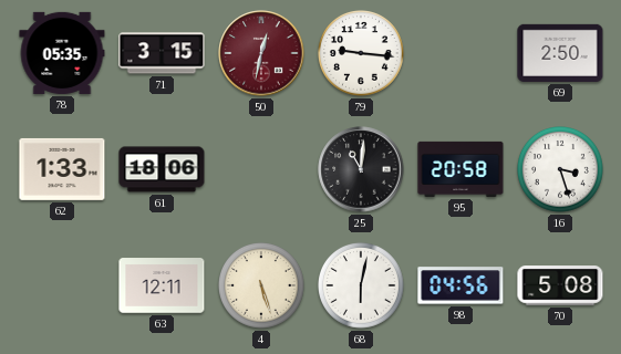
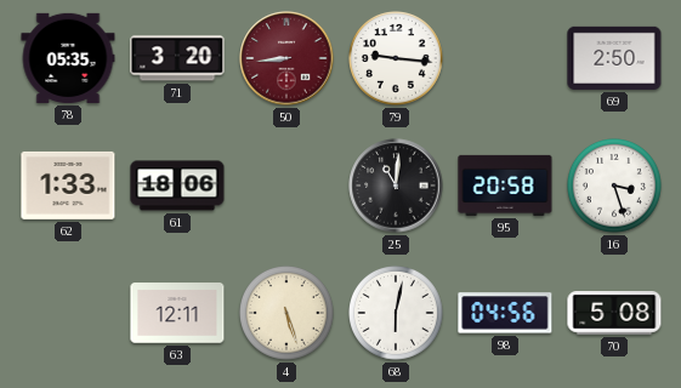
71: 3:15 -> 3:20
50: 12:32 -> 8:44
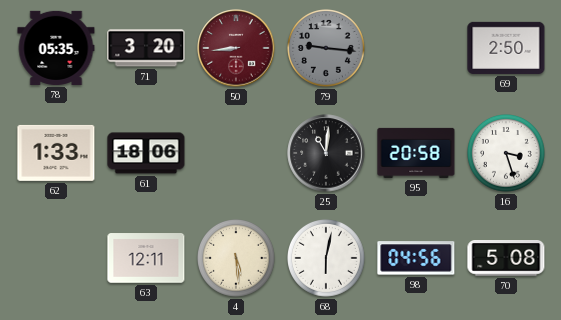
79 dial: white -> grey
4: 5:27 -> 5:29
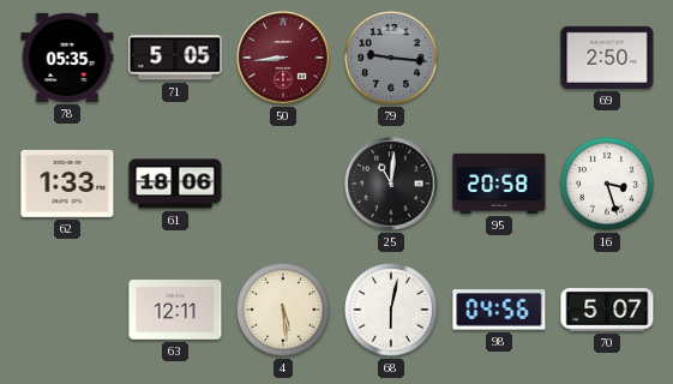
71: 3:20 -> 5:05
70: 5:08 -> 5:07
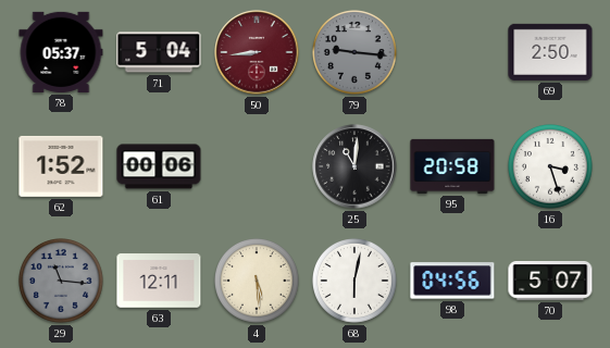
78: 05:35 -> 05:37
71: 5:05 -> 5:04
62: 1:33 -> 1:52
61: 18:06 -> 00:06
29: none -> 11:16
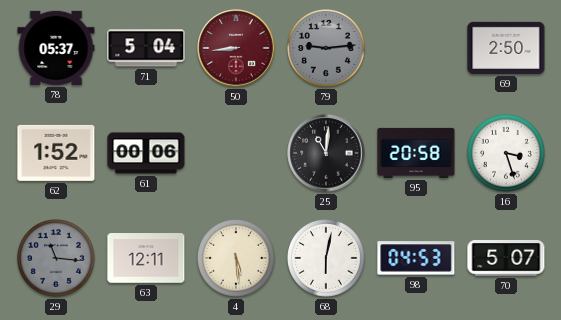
79: 9:16 -> 9:14
98: 04:56 -> 04:53
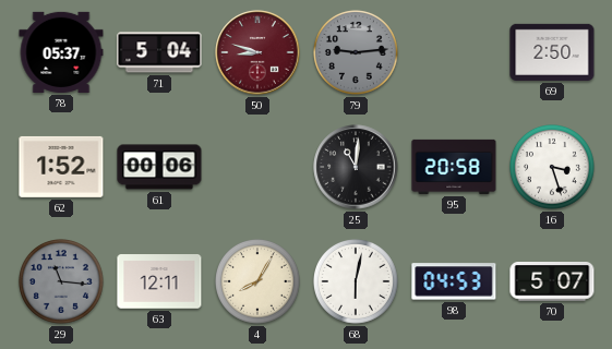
50: 8:44 -> 8:48
4: 5:29 -> 8:05
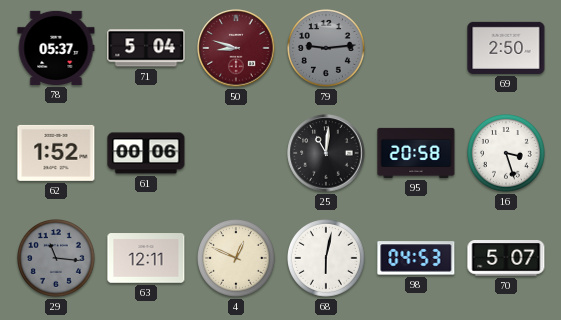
4: 8:05 -> 12:49
